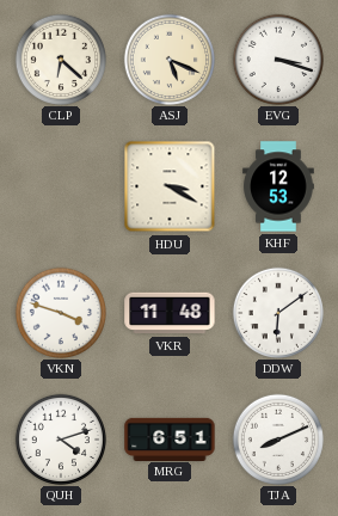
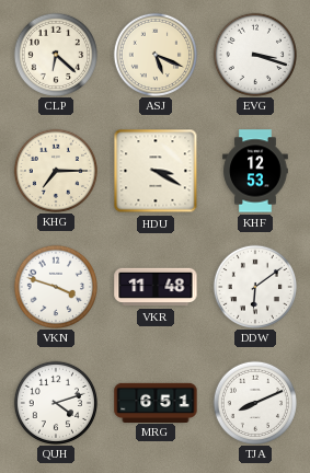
KHG: none -> 7:15
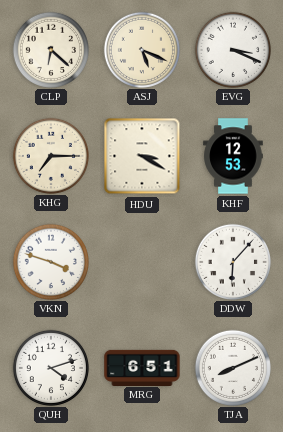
EVG: 3:18 -> 3:19
VKR: 11:48 -> none
DDW: 6:09 -> 6:07
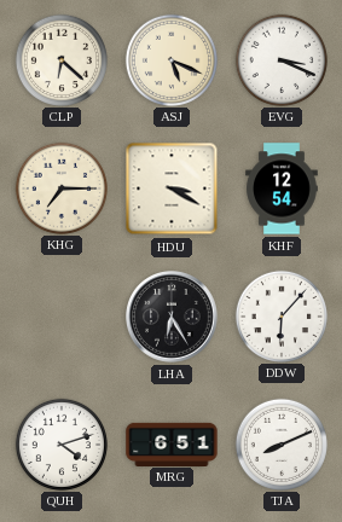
KHF: 12:53 -> 12:54
VKN: 3:48 -> none
LHA: none -> 6:25
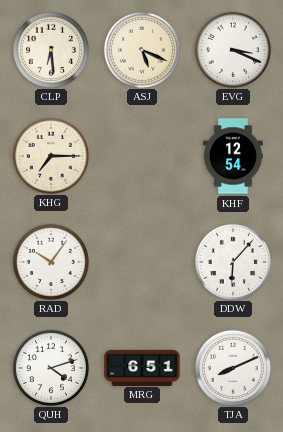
CLP: 6:22 -> 6:29
HDU: 3:20 -> none
RAD: none -> 10:06
LHA: 6:25 -> none
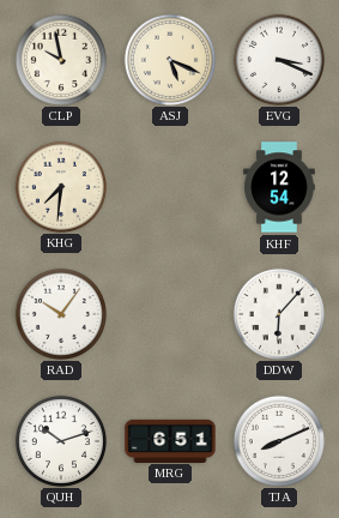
CLP: 6:29 -> 9:58
KHG: 7:15 -> 7:31
QUH: 4:12 -> 10:12
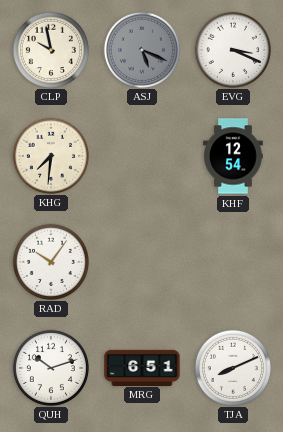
ASJ dial: cream -> grey
DDW: 6:07 -> none
